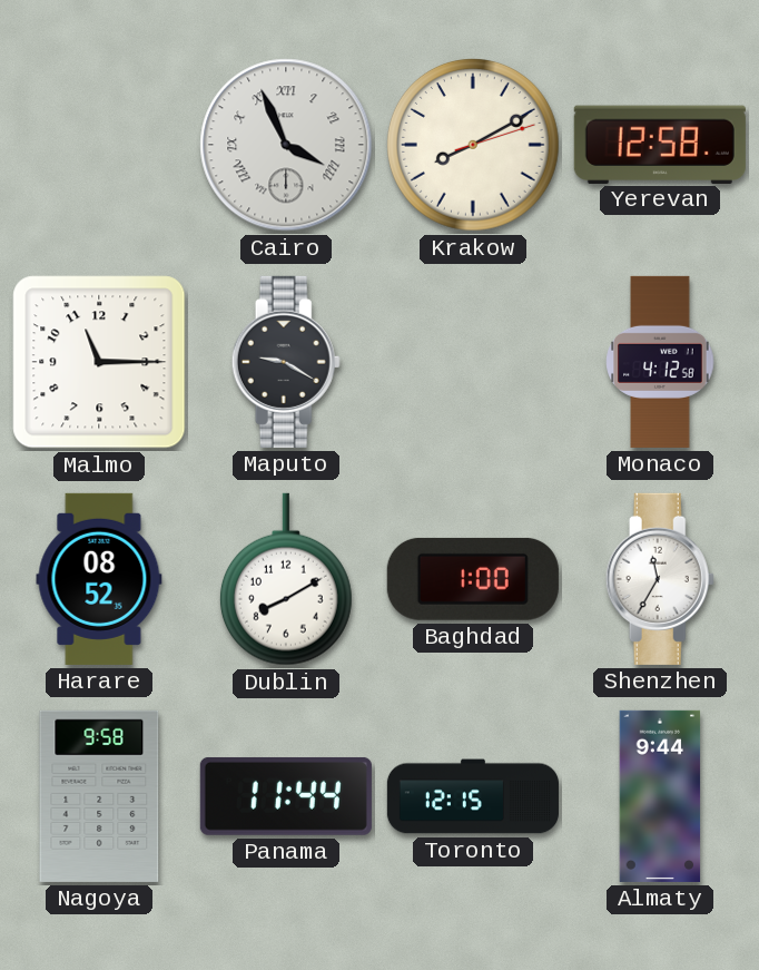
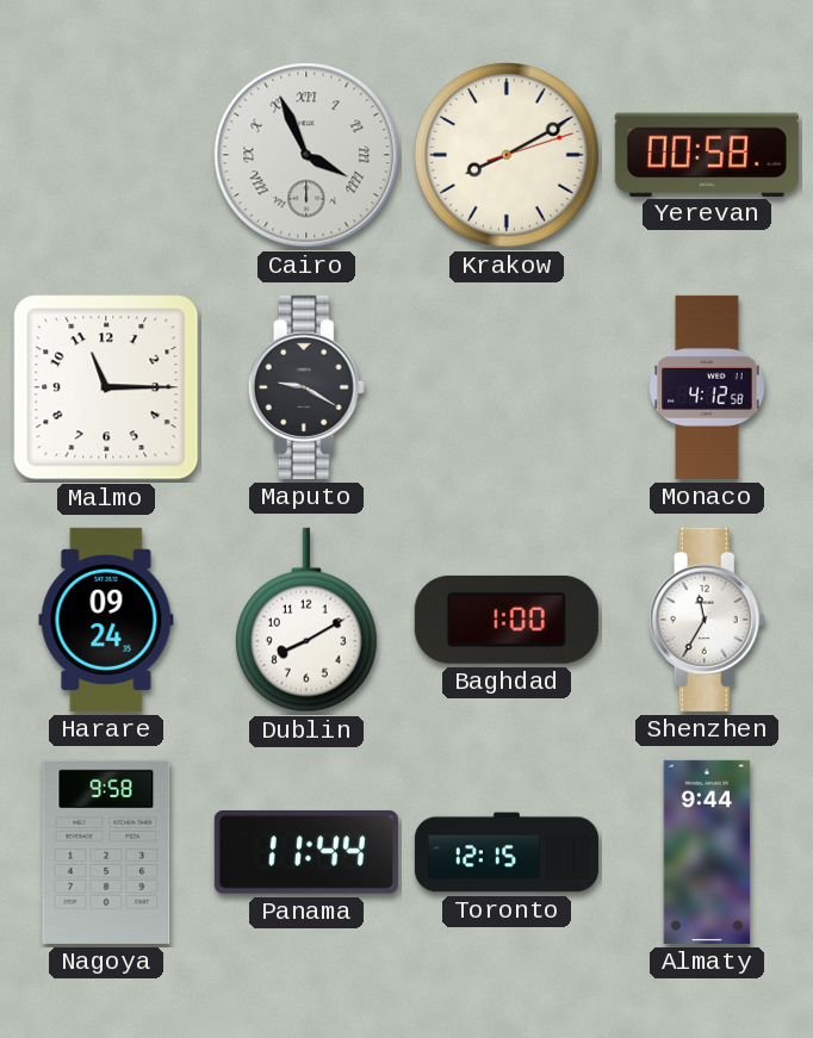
Yerevan: 12:58 -> 00:58
Harare: 08:52 -> 09:24
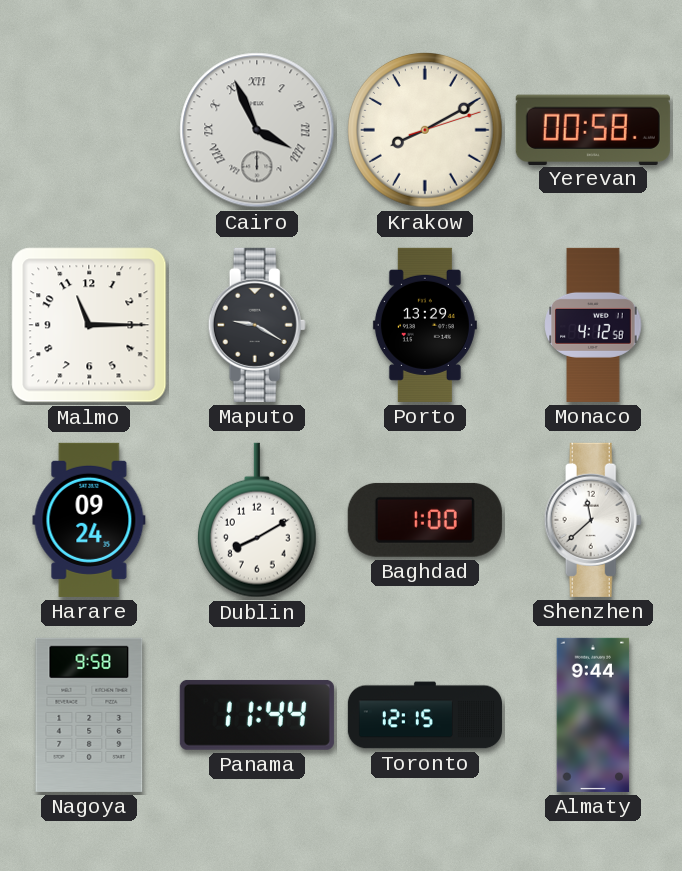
Porto: none -> 13:29
Shenzhen: 11:35 -> 11:38
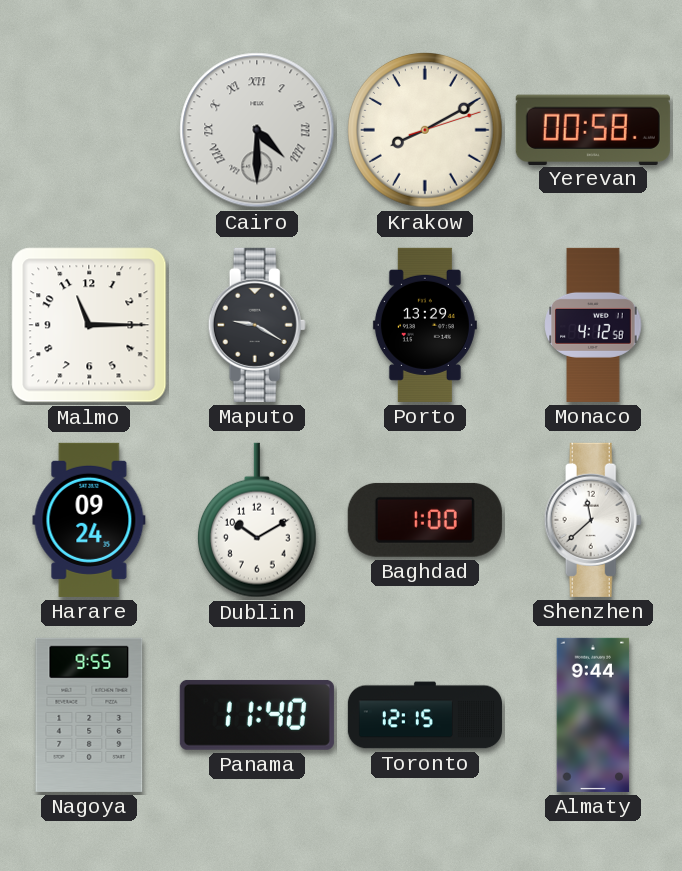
Cairo: 3:56 -> 4:30
Dublin: 8:10 -> 10:10
Nagoya: 9:58 -> 9:55
Panama: 11:44 -> 11:40
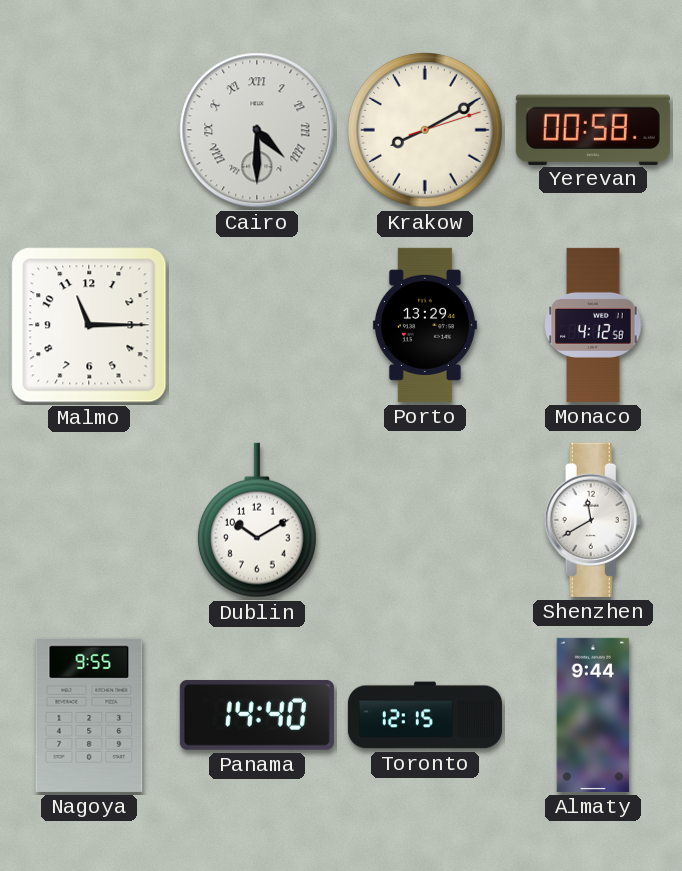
Maputo: 9:20 -> none
Harare: 09:24 -> none
Baghdad: 1:00 -> none
Shenzhen: 11:38 -> 11:40
Panama: 11:40 -> 14:40
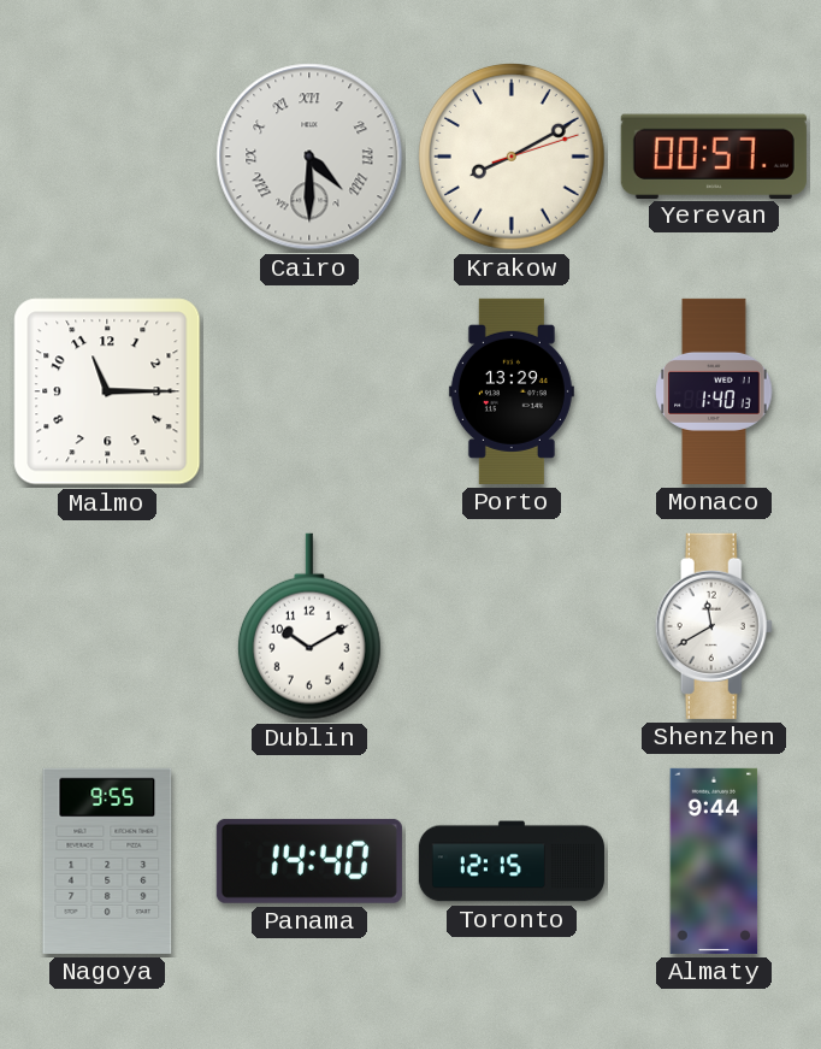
Yerevan: 00:58 -> 00:57
Monaco: 4:12 -> 1:40
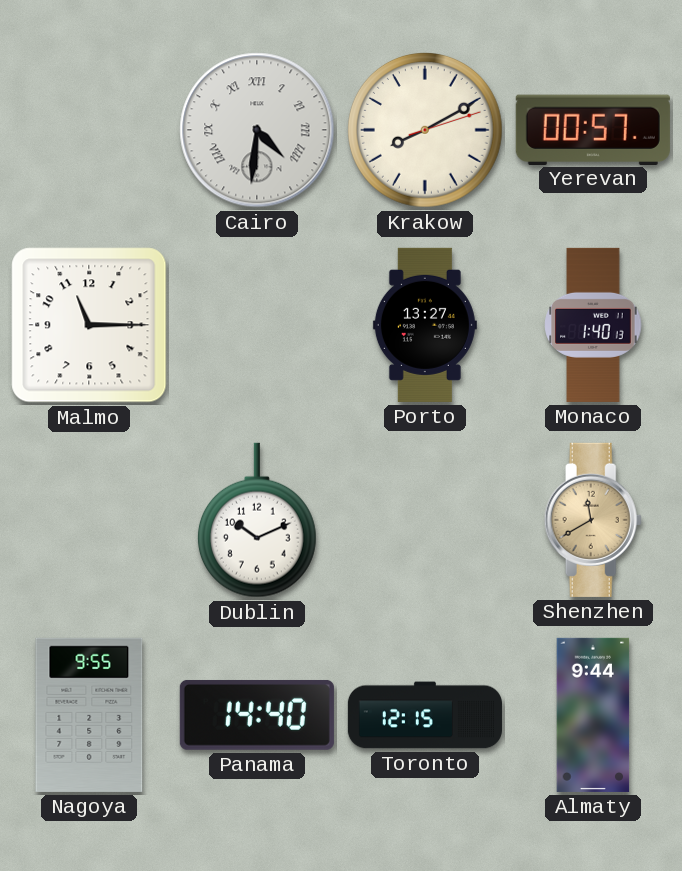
Cairo: 4:30 -> 4:31
Porto: 13:29 -> 13:27
Dublin: 10:10 -> 10:11
Shenzhen dial: white -> champagne
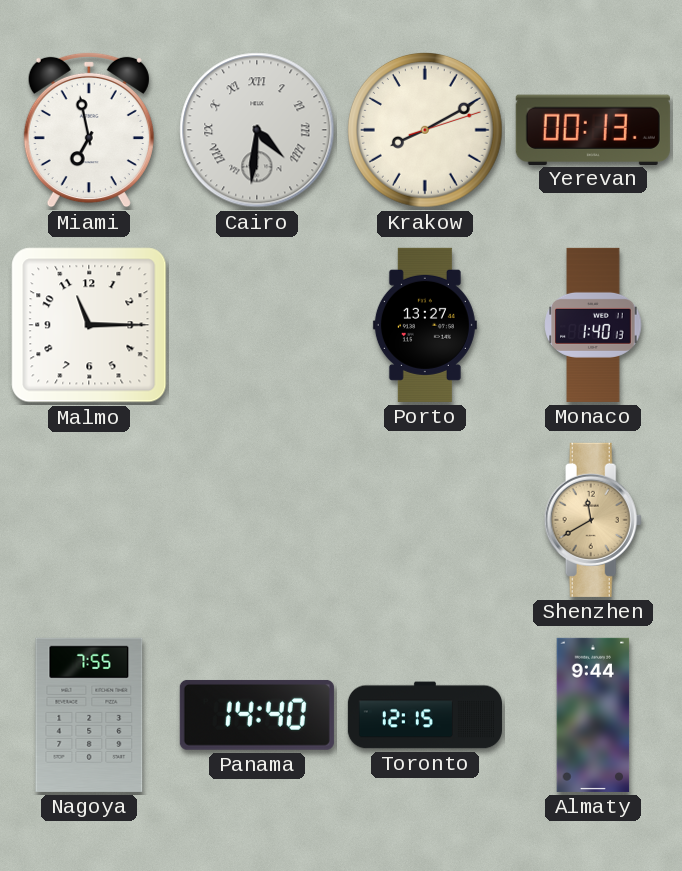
Miami: none -> 6:58
Yerevan: 00:57 -> 00:13
Dublin: 10:11 -> none
Nagoya: 9:55 -> 7:55
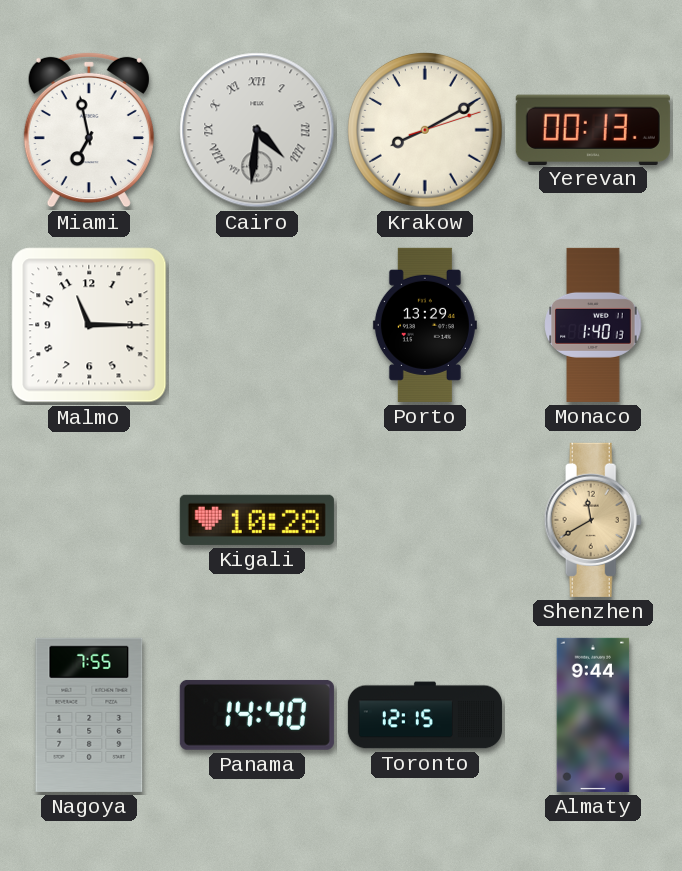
Porto: 13:27 -> 13:29
Kigali: none -> 10:28
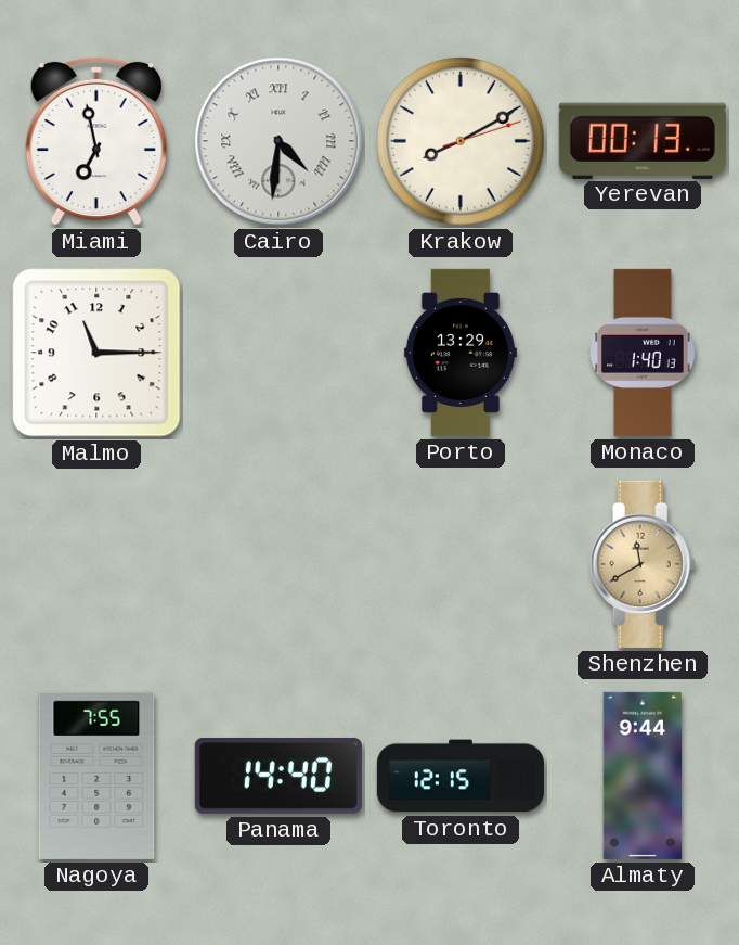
Kigali: 10:28 -> none
